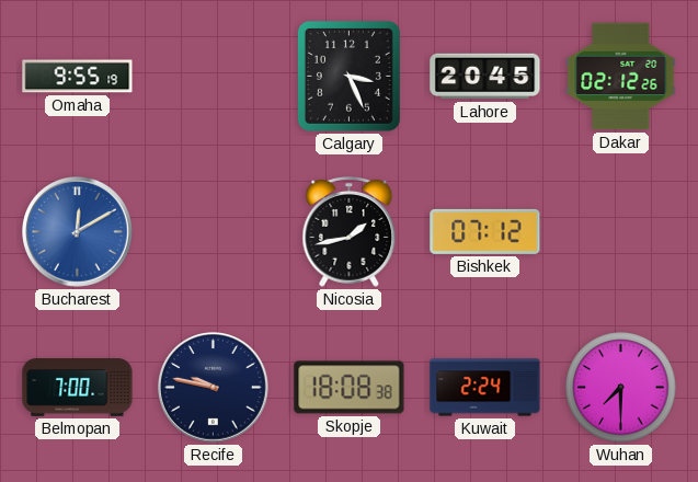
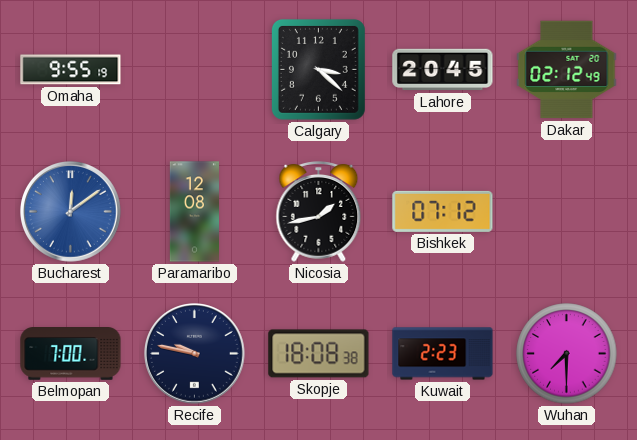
Calgary: 3:26 -> 3:22
Dakar: 02:12:26 -> 02:12:49
Bucharest: 12:10 -> 12:09
Paramaribo: none -> 12:08
Kuwait: 2:24 -> 2:23
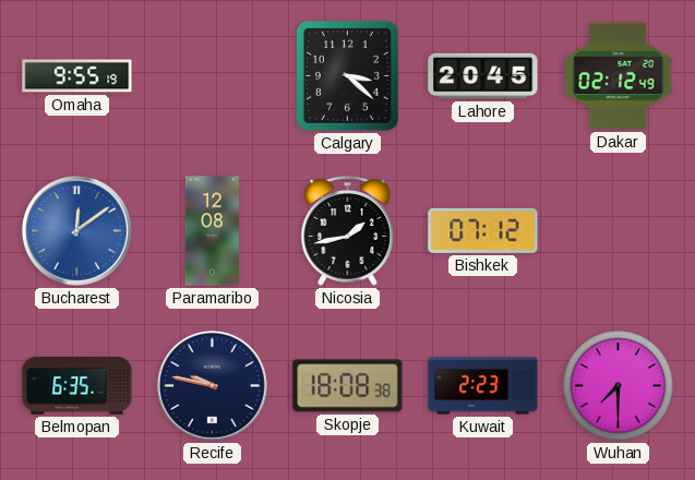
Belmopan: 7:00 -> 6:35
